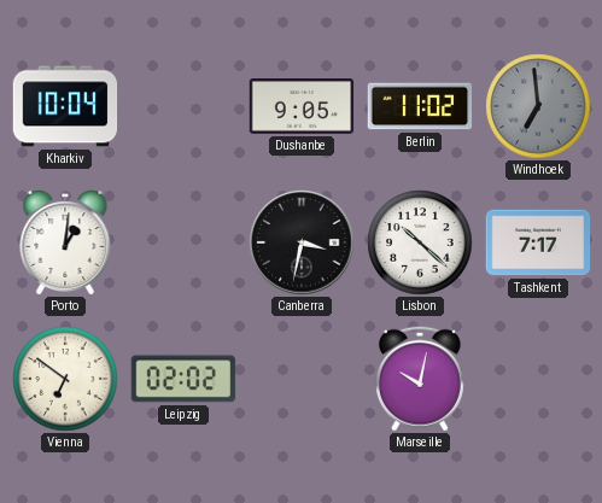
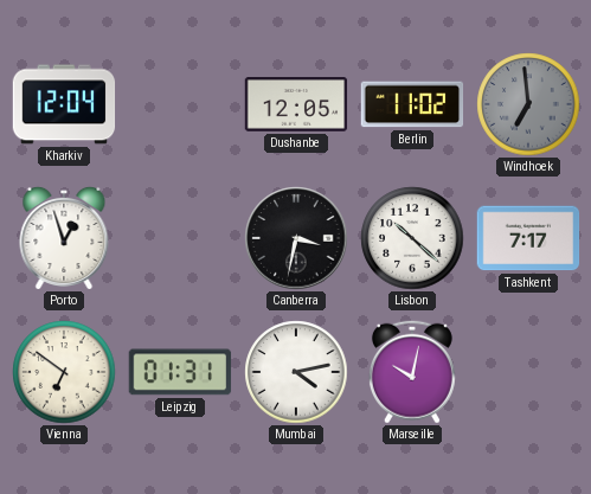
Kharkiv: 10:04 -> 12:04
Dushanbe: 9:05 -> 12:05
Porto: 1:01 -> 12:57
Leipzig: 02:02 -> 01:31
Mumbai: none -> 4:13
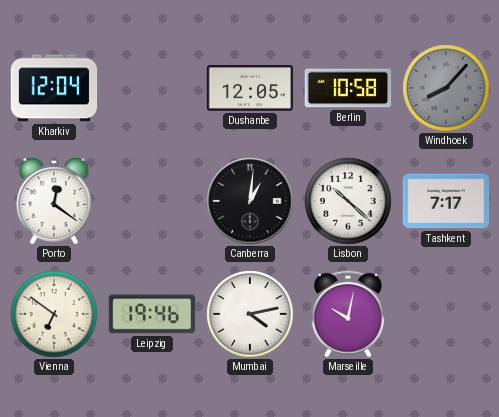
Berlin: 11:02 -> 10:58
Windhoek: 6:59 -> 8:07
Porto: 12:57 -> 12:21
Canberra: 3:32 -> 1:01
Leipzig: 01:31 -> 19:46
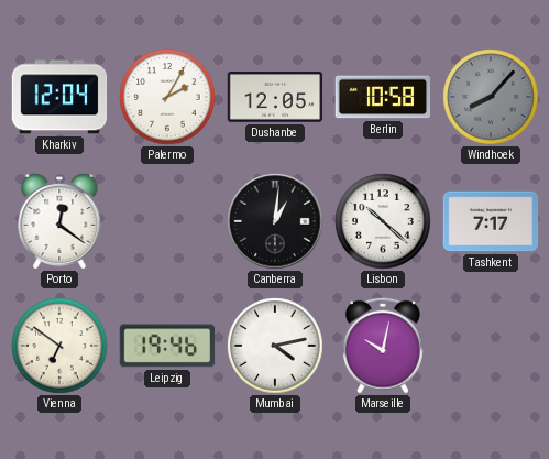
Palermo: none -> 2:05
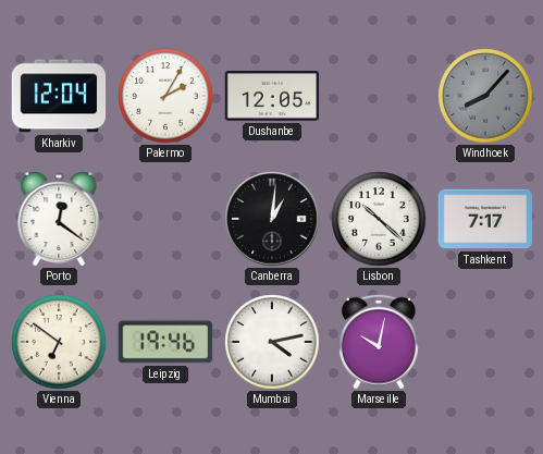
Berlin: 10:58 -> none
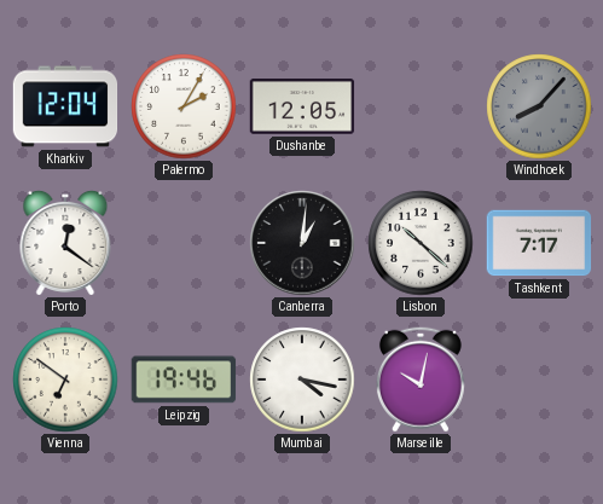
Mumbai: 4:13 -> 4:17
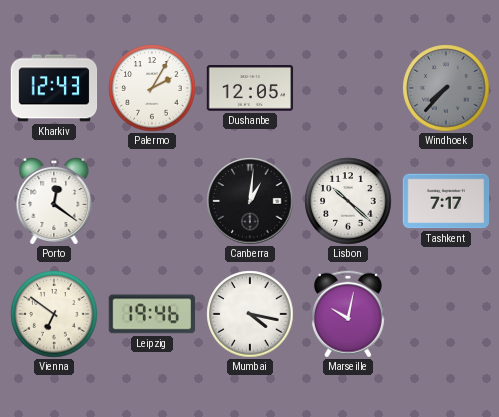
Kharkiv: 12:04 -> 12:43
Windhoek: 8:07 -> 7:37
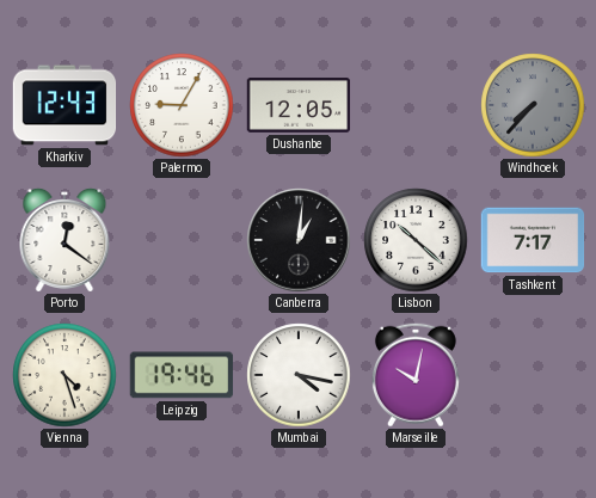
Palermo: 2:05 -> 9:05
Vienna: 6:51 -> 4:27
